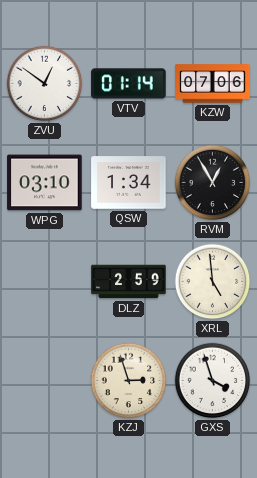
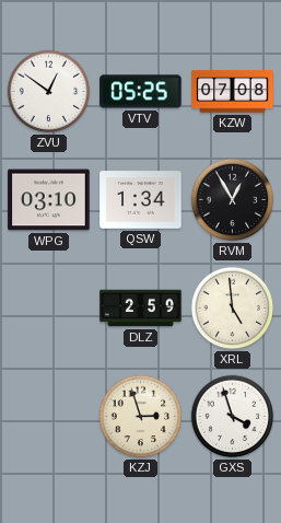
VTV: 01:14 -> 05:25
KZW: 07:06 -> 07:08
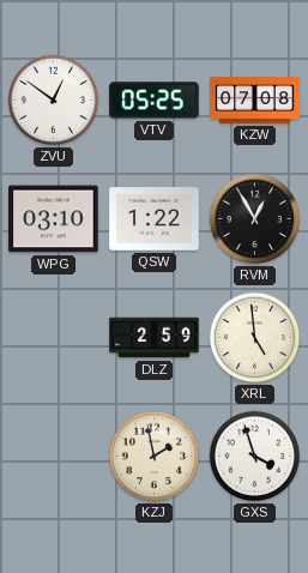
QSW: 1:34 -> 1:22
KZJ: 2:57 -> 1:58
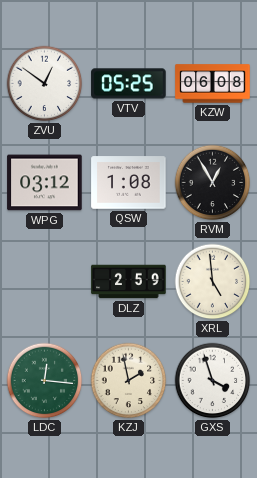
KZW: 07:08 -> 06:08
WPG: 03:10 -> 03:12
QSW: 1:22 -> 1:08
LDC: none -> 12:16
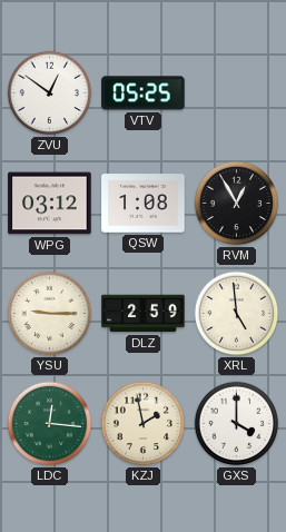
KZW: 06:08 -> none
YSU: none -> 9:15
GXS: 3:57 -> 4:00
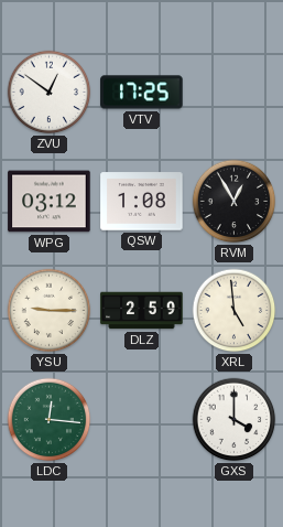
VTV: 05:25 -> 17:25
KZJ: 1:58 -> none
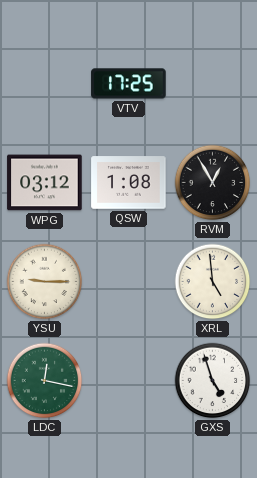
ZVU: 12:51 -> none
DLZ: 2:59 -> none
LDC: 12:16 -> 12:17
GXS: 4:00 -> 4:57
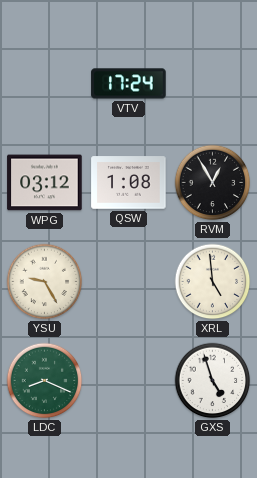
VTV: 17:25 -> 17:24
YSU: 9:15 -> 9:25
LDC: 12:17 -> 8:19
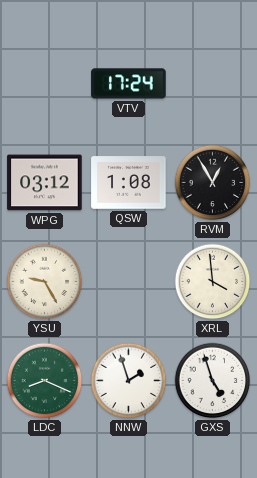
XRL: 4:59 -> 3:59
NNW: none -> 1:57
